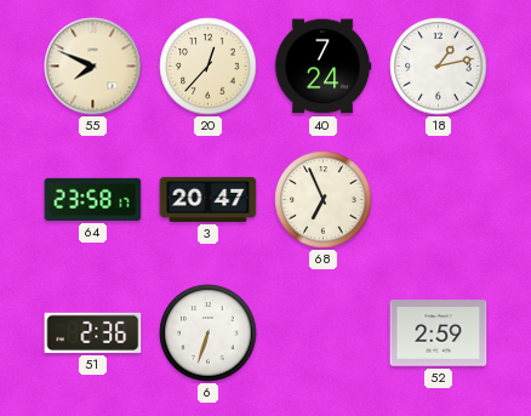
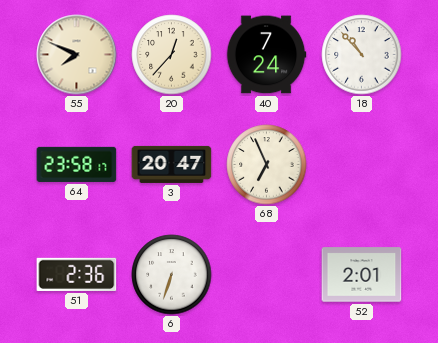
18: 1:13 -> 10:53
52: 2:59 -> 2:01
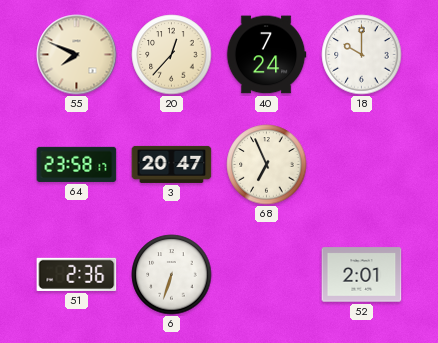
18: 10:53 -> 10:00
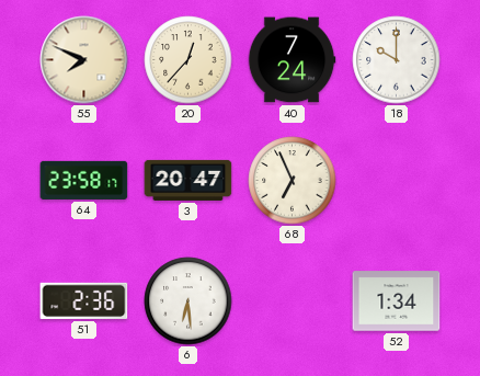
6: 6:33 -> 6:29
52: 2:01 -> 1:34
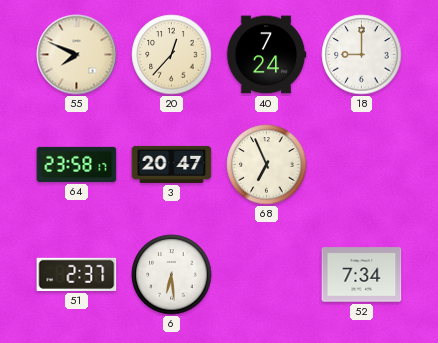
18: 10:00 -> 9:00
51: 2:36 -> 2:37
52: 1:34 -> 7:34
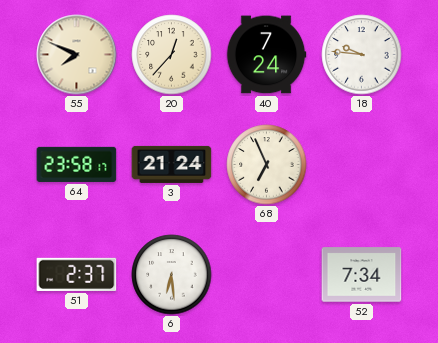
18: 9:00 -> 9:46
3: 20:47 -> 21:24
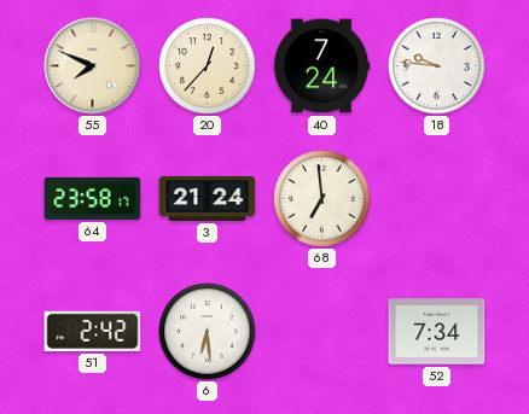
68: 6:56 -> 6:59
51: 2:37 -> 2:42
